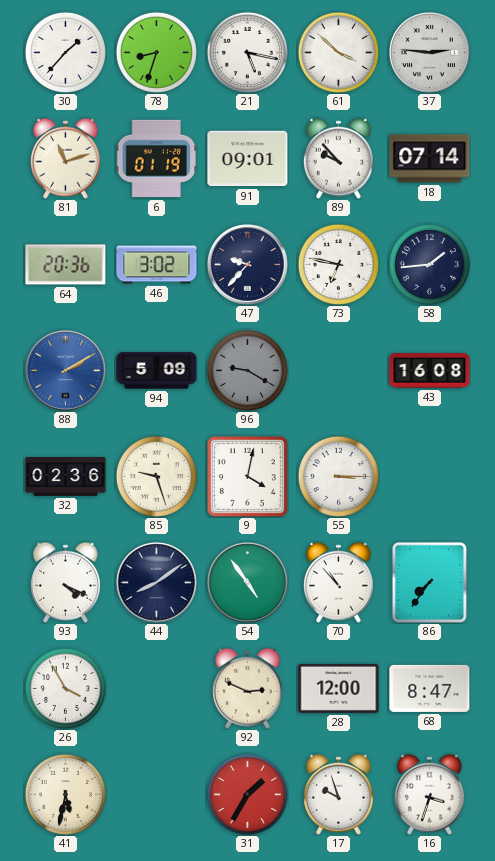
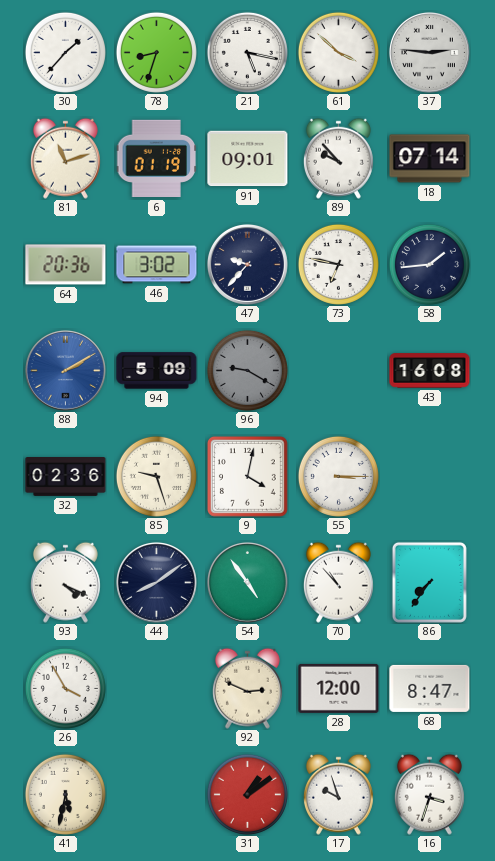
31: 1:35 -> 1:09
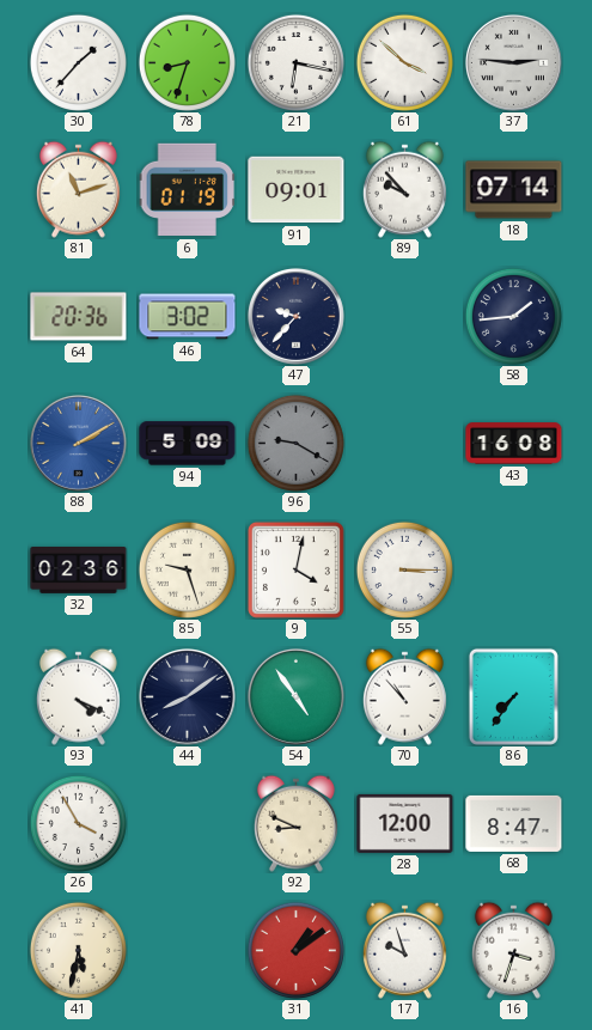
21: 5:17 -> 6:17
73: 6:47 -> none
92: 2:49 -> 8:49
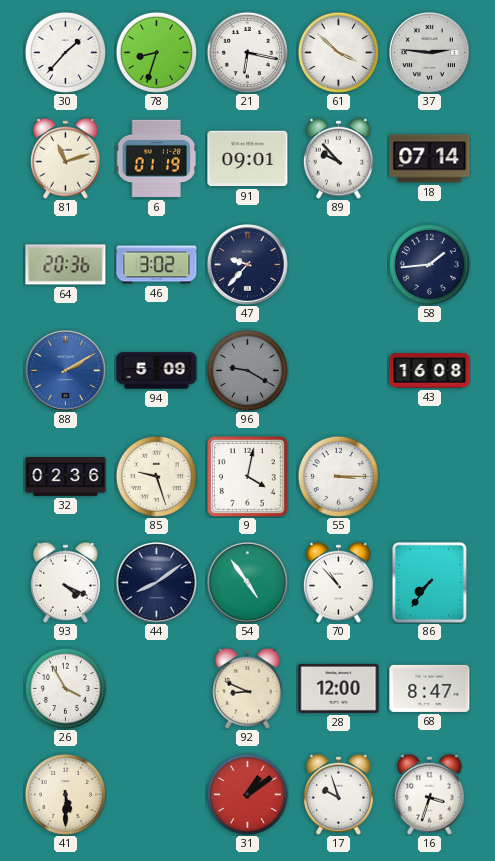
41: 5:32 -> 5:30
